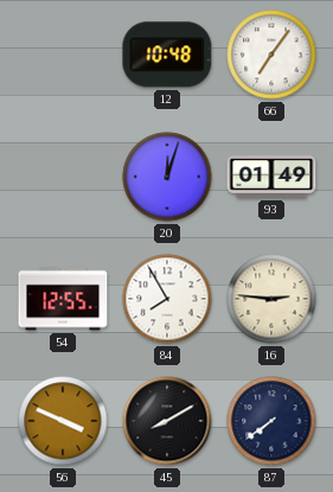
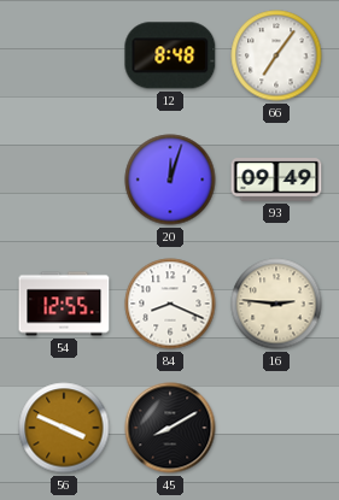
12: 10:48 -> 8:48
93: 01:49 -> 09:49
84: 7:55 -> 8:19
87: 7:39 -> none
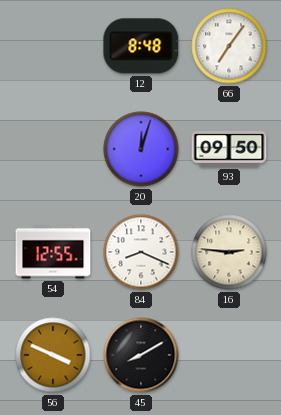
93: 09:49 -> 09:50
